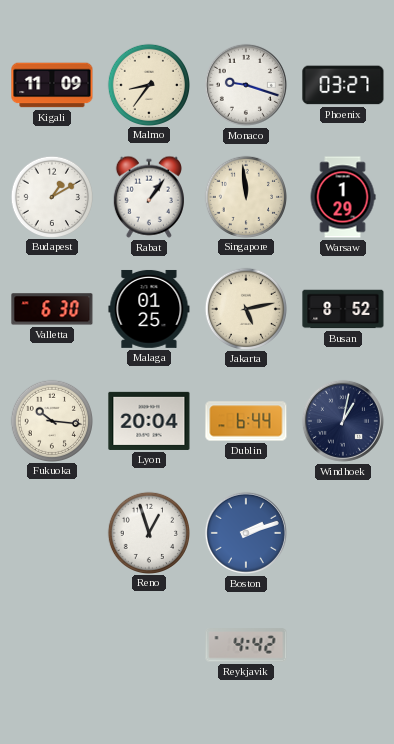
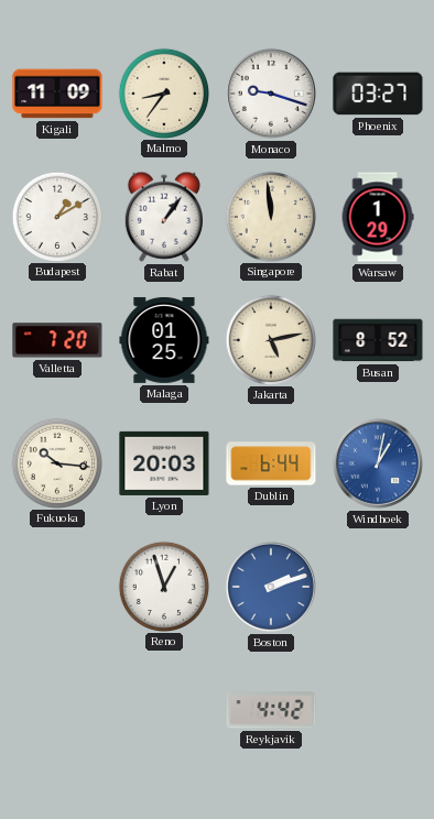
Valletta: 6:30 -> 7:20
Lyon: 20:04 -> 20:03
Windhoek dial: navy -> blue
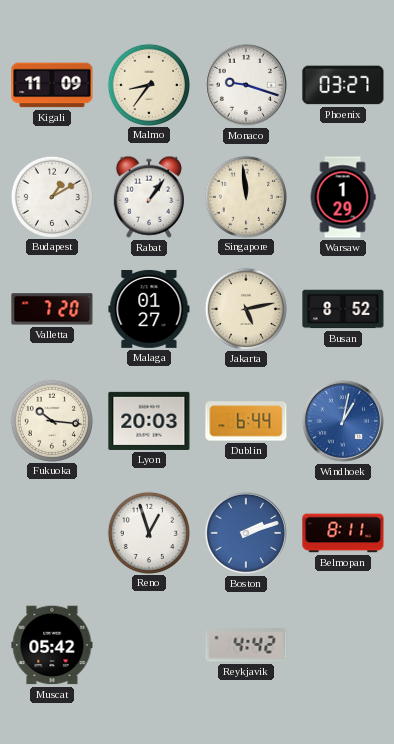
Malaga: 01:25 -> 01:27
Belmopan: none -> 8:11
Muscat: none -> 05:42
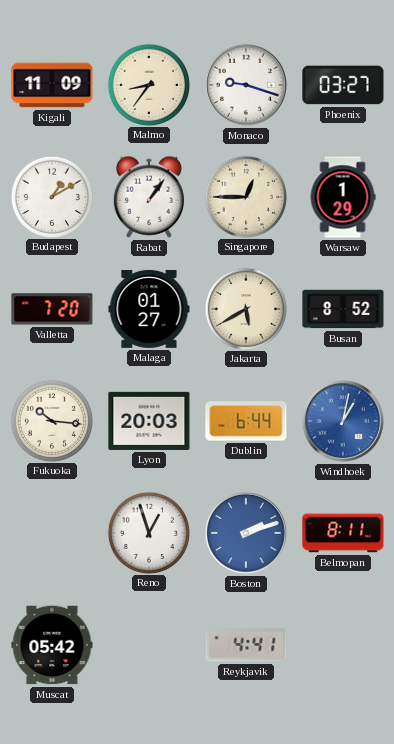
Singapore: 11:59 -> 12:45
Jakarta: 5:13 -> 5:40
Reykjavik: 4:42 -> 4:41
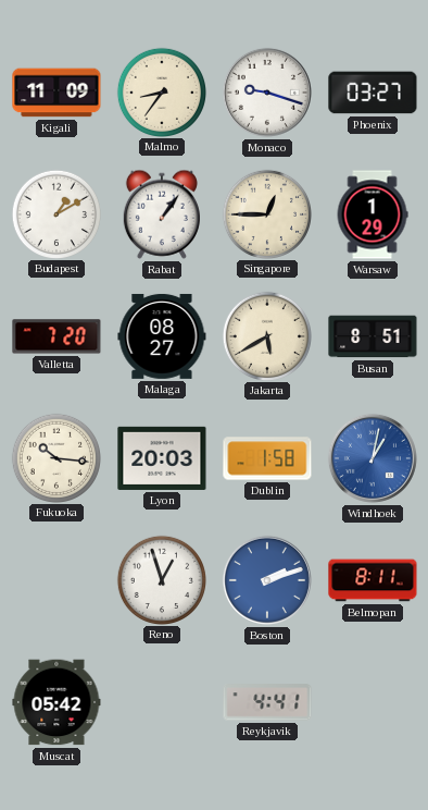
Malaga: 01:27 -> 08:27
Busan: 8:52 -> 8:51
Dublin: 6:44 -> 1:58
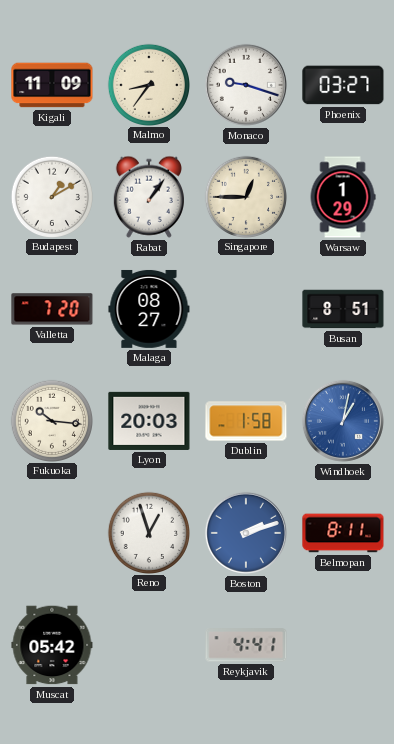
Jakarta: 5:40 -> none
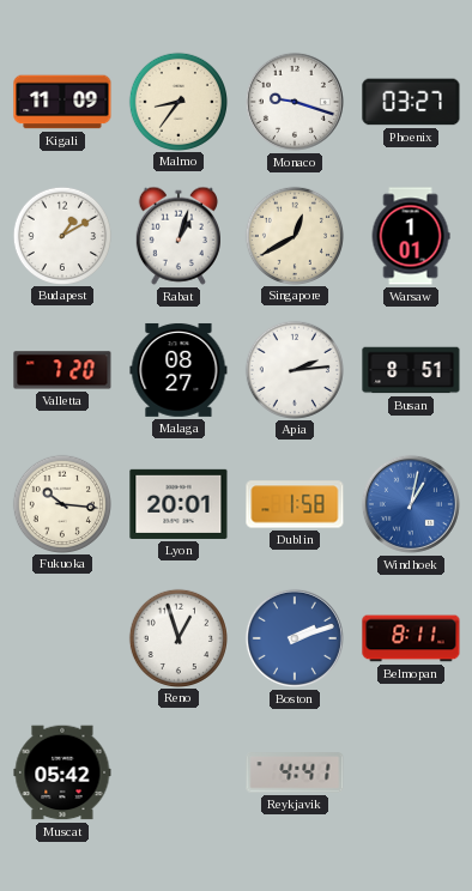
Rabat: 1:06 -> 1:03
Singapore: 12:45 -> 12:40
Warsaw: 1:29 -> 1:01
Apia: none -> 2:14
Lyon: 20:03 -> 20:01
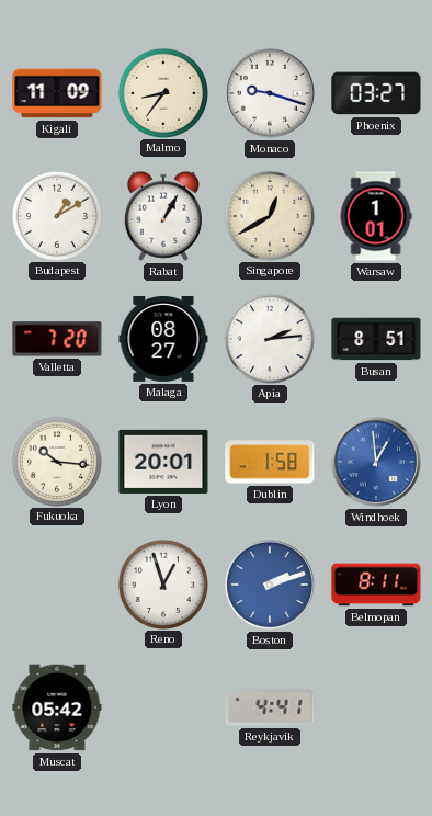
Rabat: 1:03 -> 1:05
Windhoek: 1:02 -> 12:59
